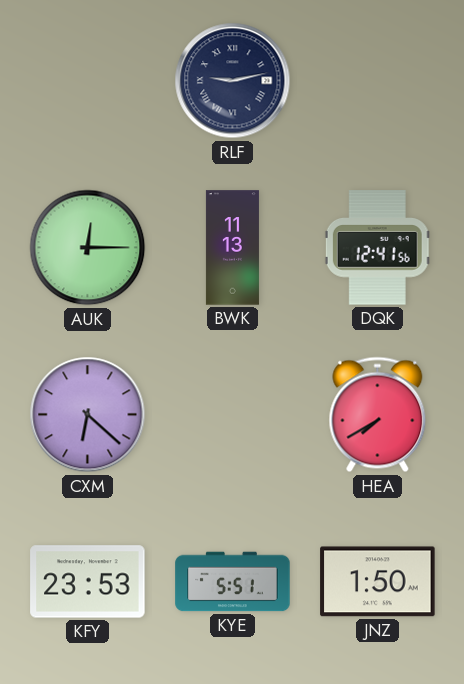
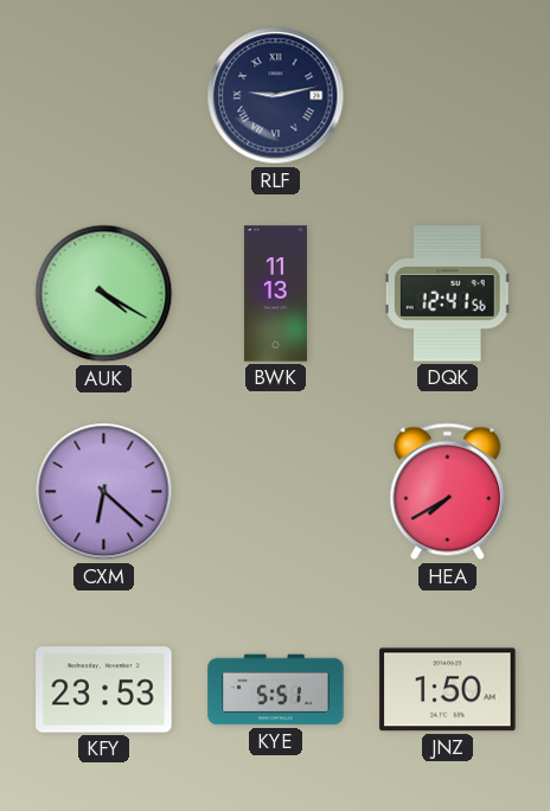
AUK: 12:15 -> 4:20
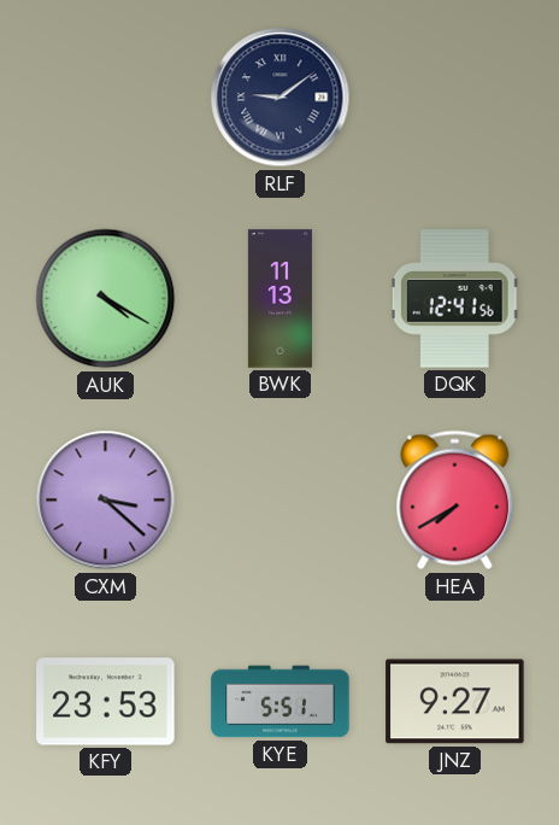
RLF: 9:13 -> 9:09
CXM: 6:22 -> 3:22
JNZ: 1:50 -> 9:27
